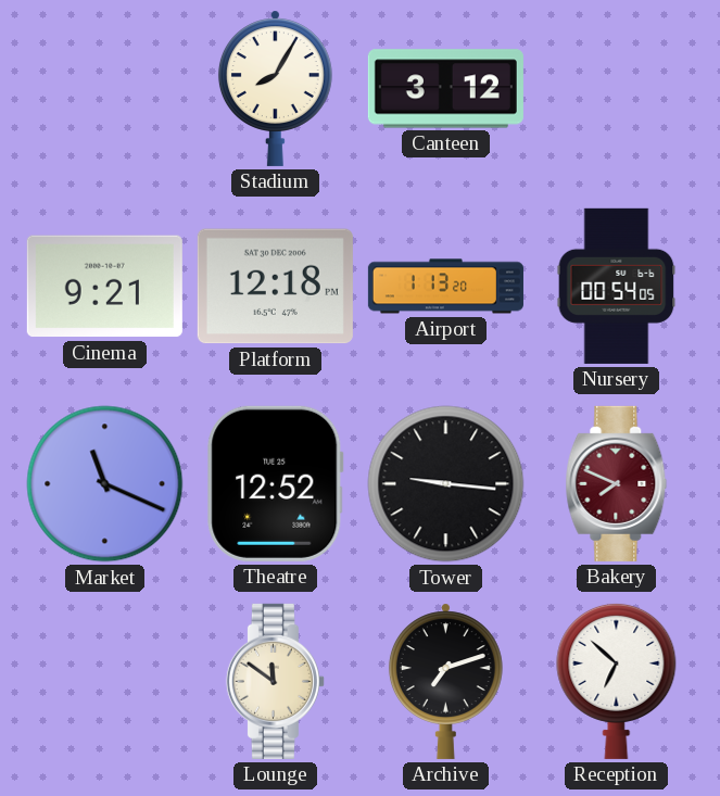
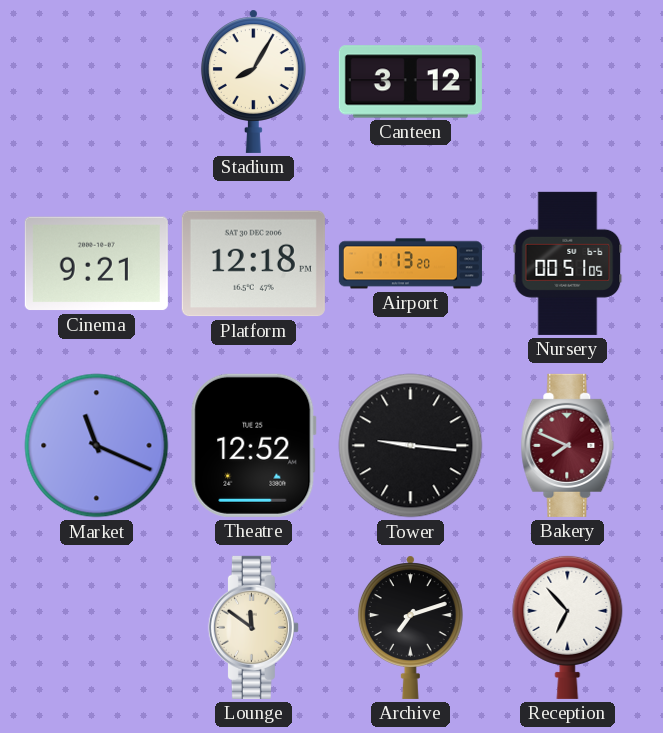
Nursery: 00:54 -> 00:51
Reception: 6:52 -> 6:53
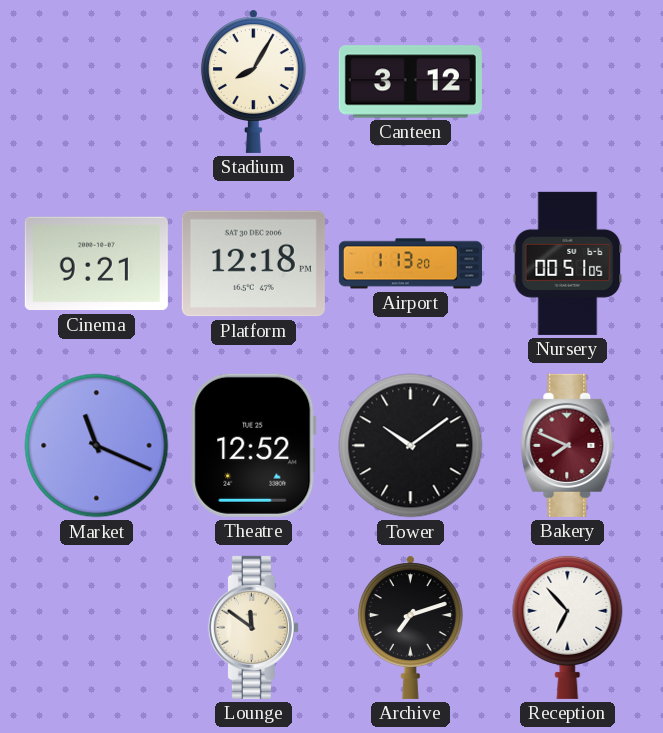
Tower: 9:16 -> 10:09
